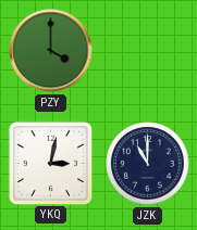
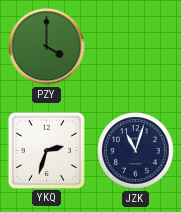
YKQ: 3:02 -> 2:33
JZK: 11:00 -> 11:03
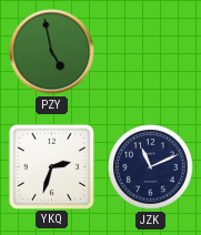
PZY: 4:00 -> 4:58
JZK: 11:03 -> 11:11
